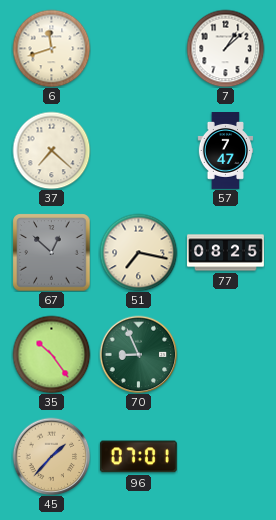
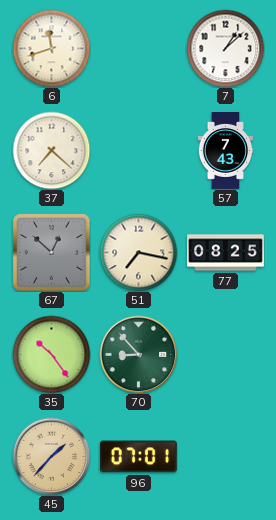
57: 7:47 -> 7:43
70: 8:56 -> 8:53
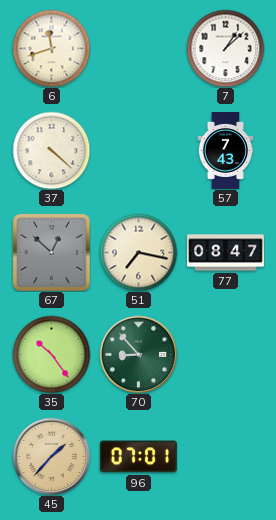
37: 7:22 -> 4:22
77: 08:25 -> 08:47
